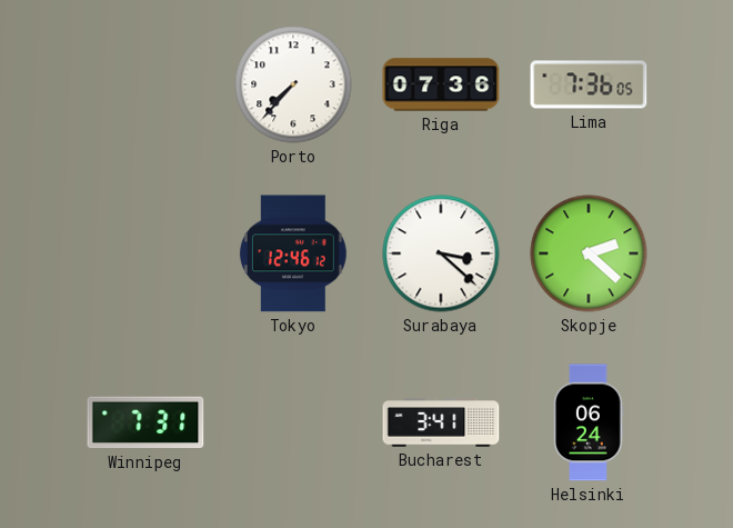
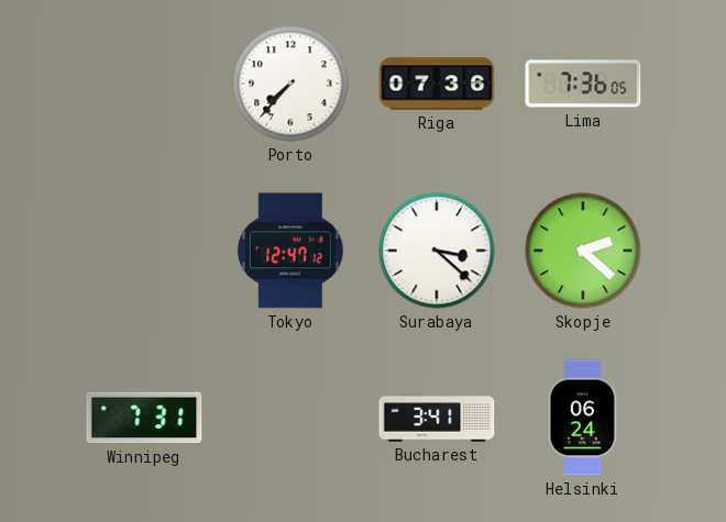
Tokyo: 12:46 -> 12:47
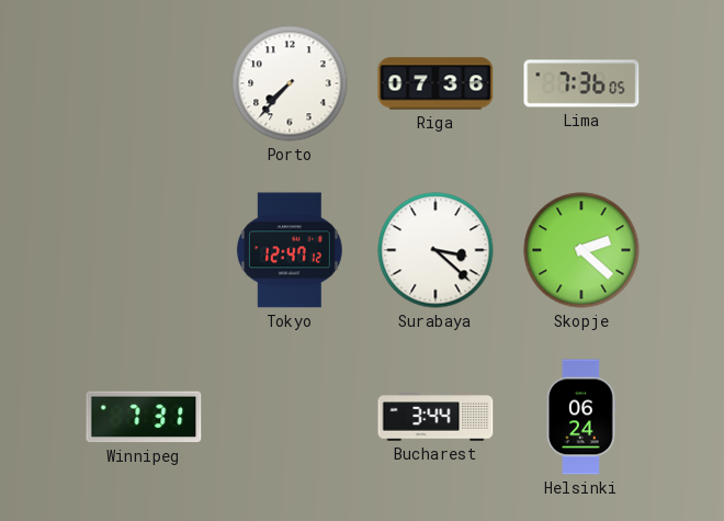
Bucharest: 3:41 -> 3:44
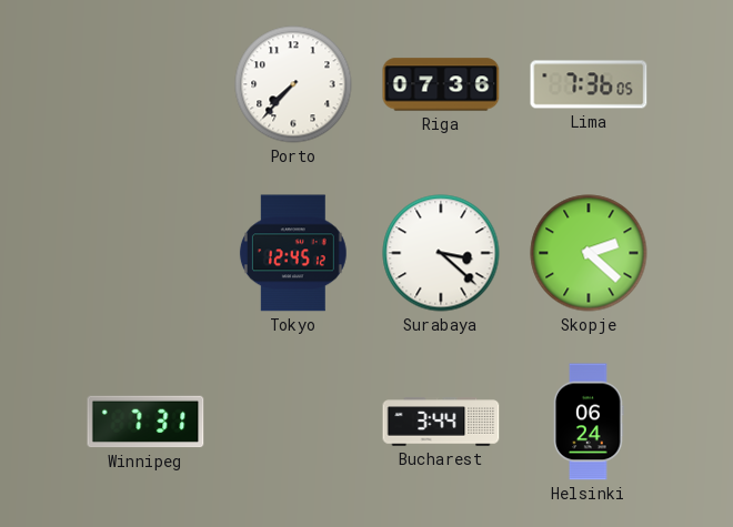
Tokyo: 12:47 -> 12:45
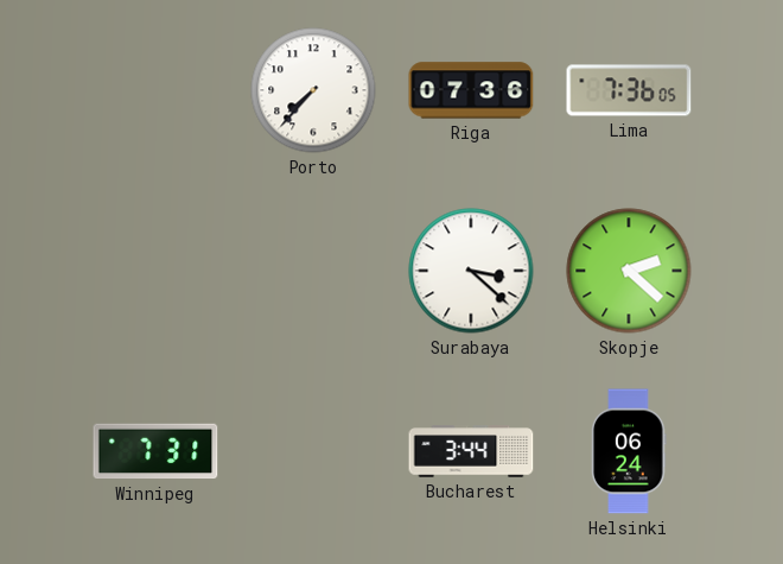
Tokyo: 12:45 -> none
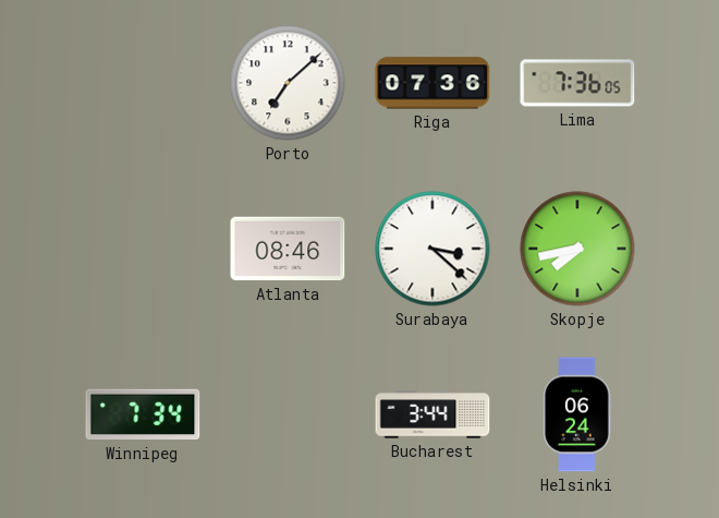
Porto: 7:37 -> 7:08
Atlanta: none -> 08:46
Skopje: 2:22 -> 7:43
Winnipeg: 7:31 -> 7:34
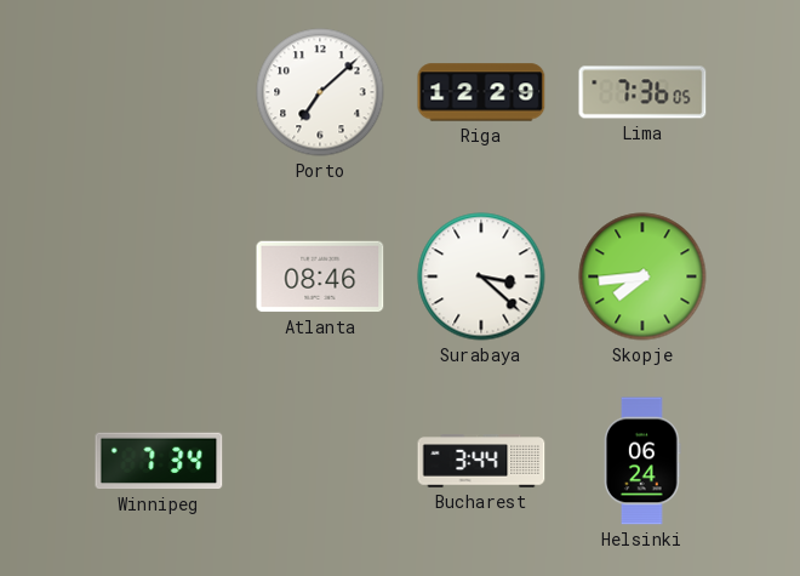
Riga: 07:36 -> 12:29
Skopje: 7:43 -> 7:44
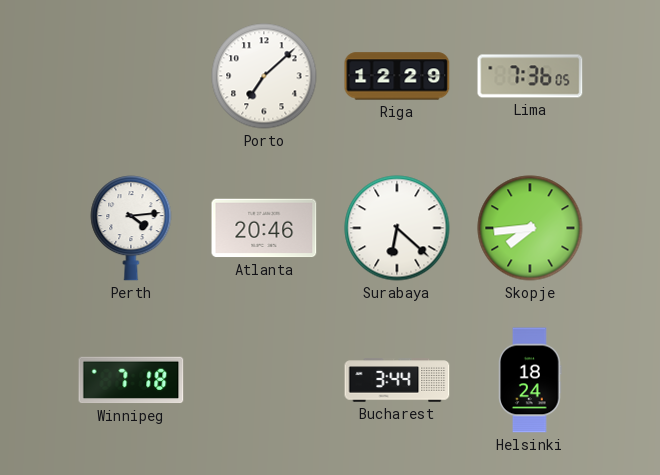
Perth: none -> 4:14
Atlanta: 08:46 -> 20:46
Surabaya: 3:22 -> 6:22
Winnipeg: 7:34 -> 7:18
Helsinki: 06:24 -> 18:24
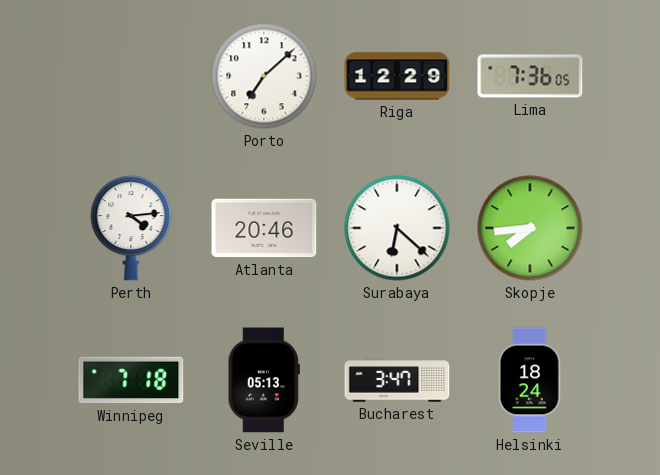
Seville: none -> 05:13
Bucharest: 3:44 -> 3:47
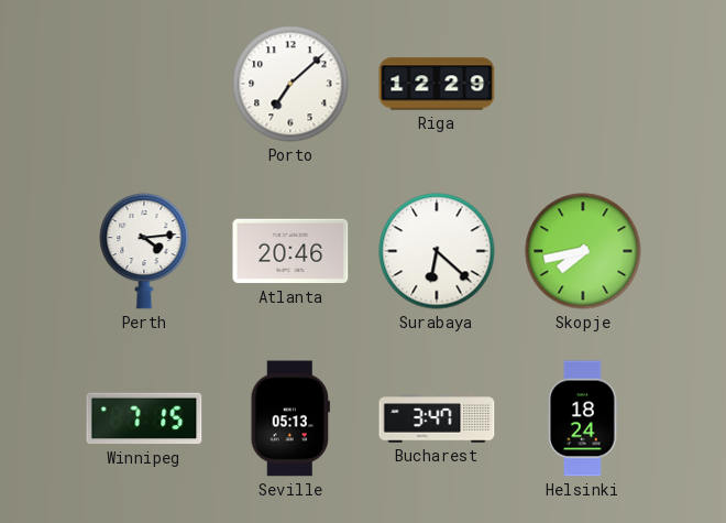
Lima: 7:36 -> none
Skopje: 7:44 -> 7:43
Winnipeg: 7:18 -> 7:15
